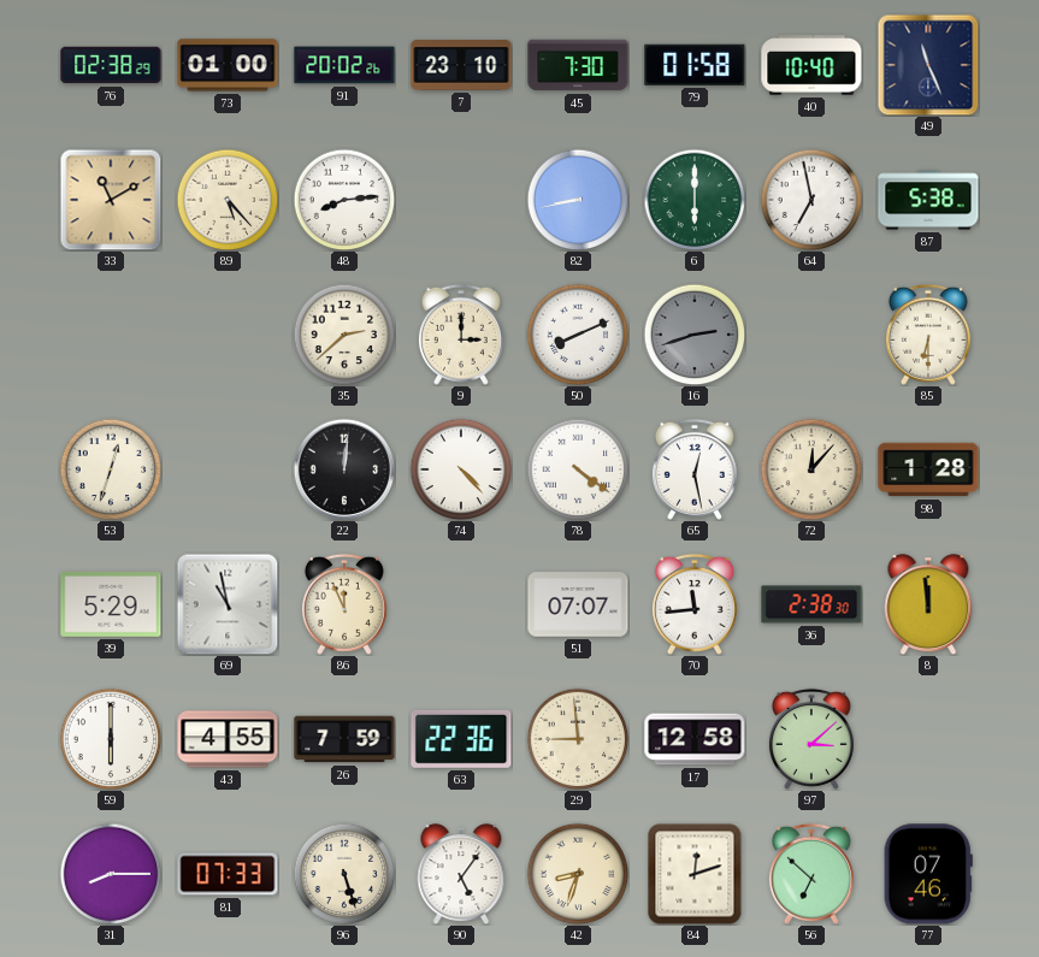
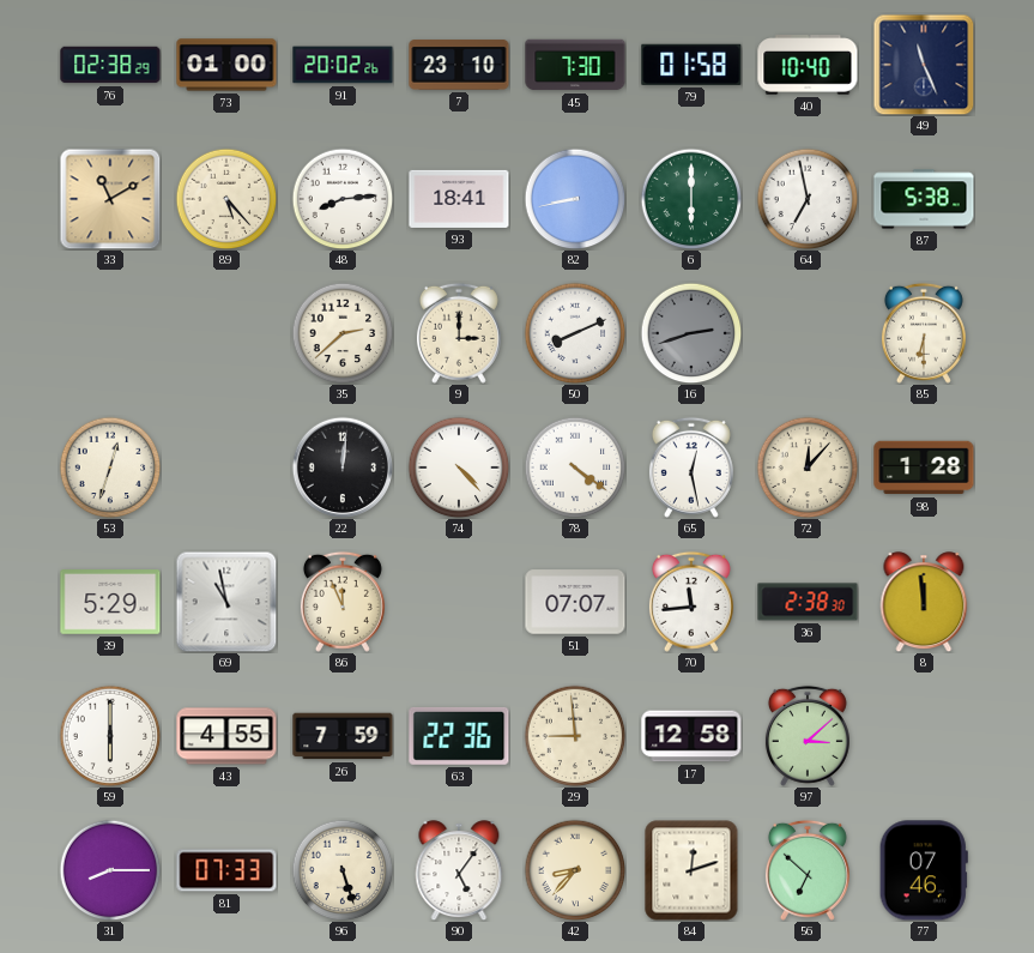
93: none -> 18:41
42: 8:33 -> 8:37
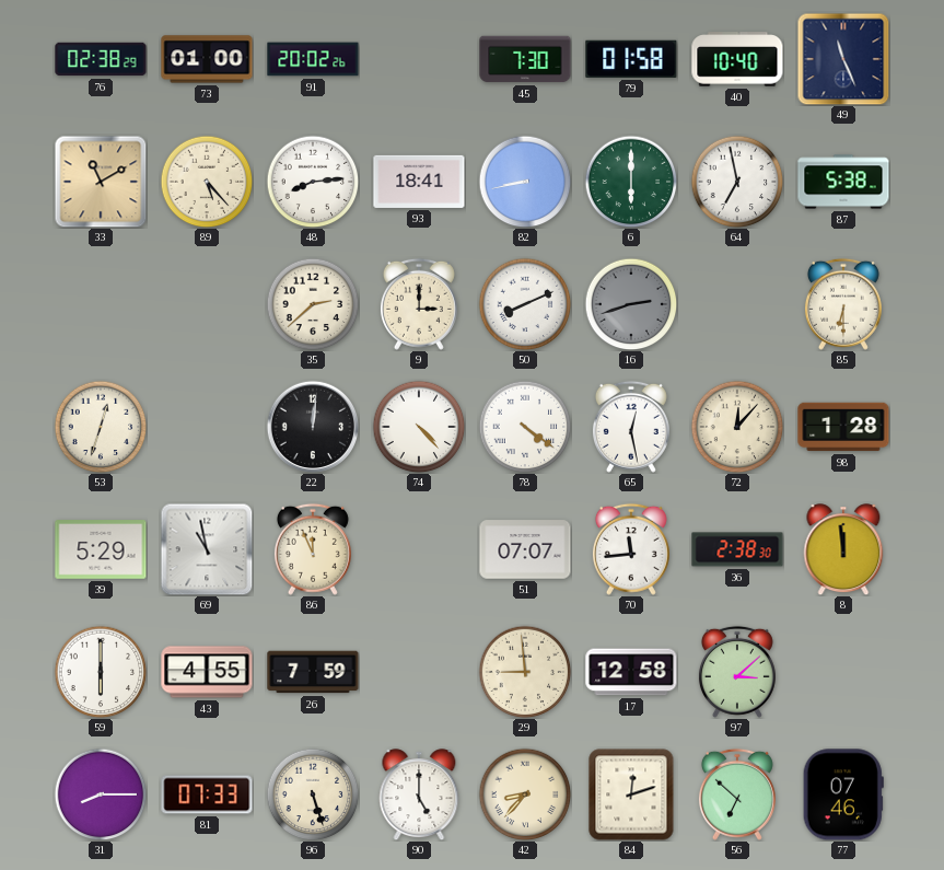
7: 23:10 -> none
63: 22:36 -> none
90: 5:06 -> 5:00
